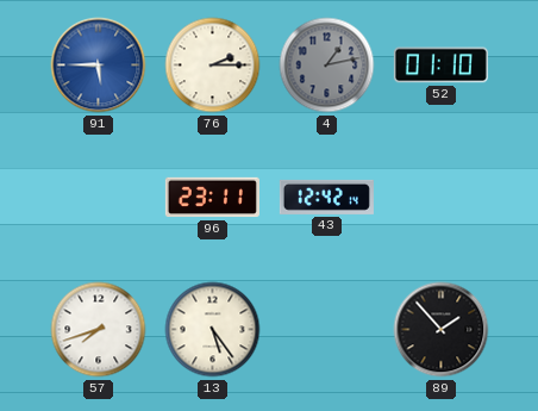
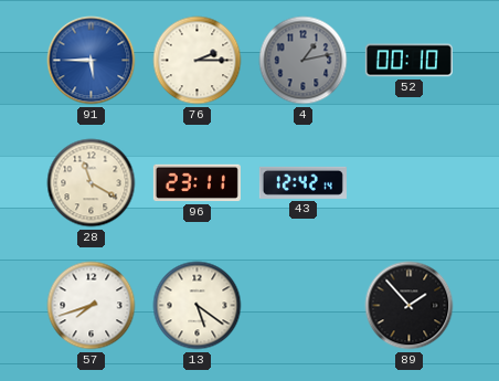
52: 01:10 -> 00:10
28: none -> 11:20
13: 5:24 -> 5:21
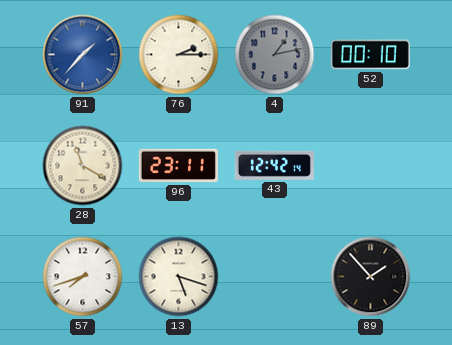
91: 5:45 -> 1:37
13: 5:21 -> 5:18
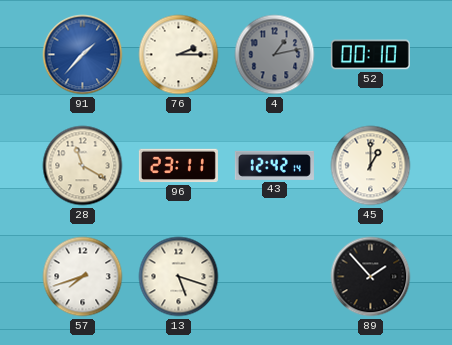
45: none -> 1:00
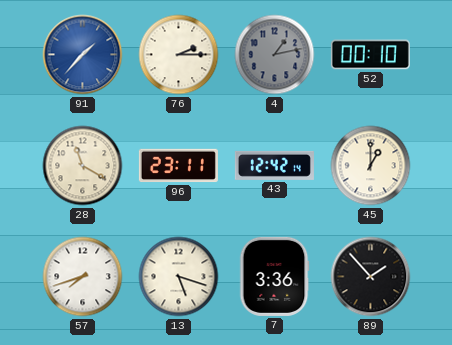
7: none -> 3:36
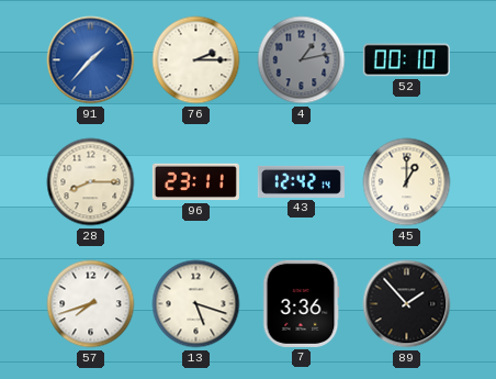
28: 11:20 -> 8:15
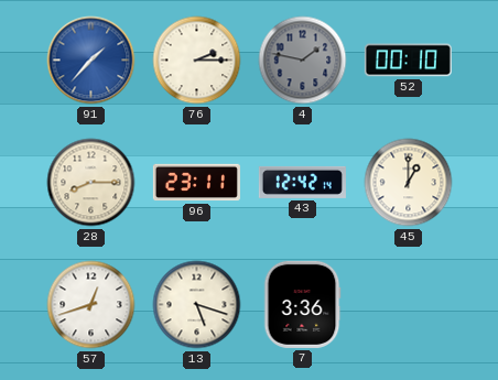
4: 1:13 -> 1:47
57: 7:42 -> 12:42
89: 1:53 -> none
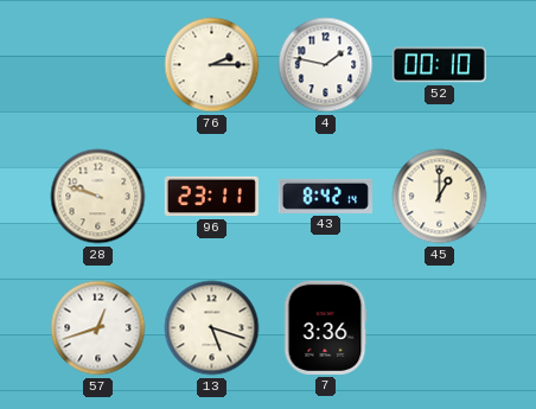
91: 1:37 -> none
4 dial: grey -> white
28: 8:15 -> 9:48
43: 12:42 -> 8:42
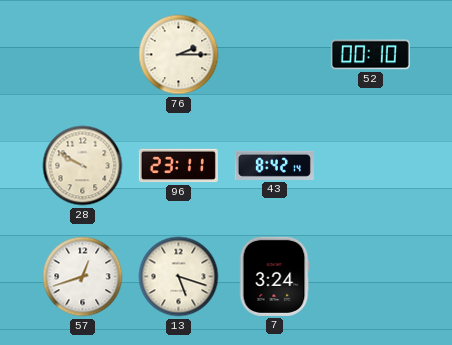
4: 1:47 -> none
28: 9:48 -> 9:50
45: 1:00 -> none
7: 3:36 -> 3:24
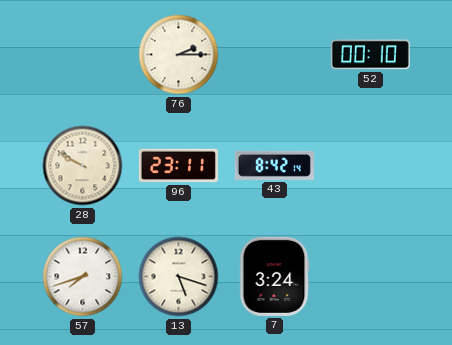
57: 12:42 -> 7:42
